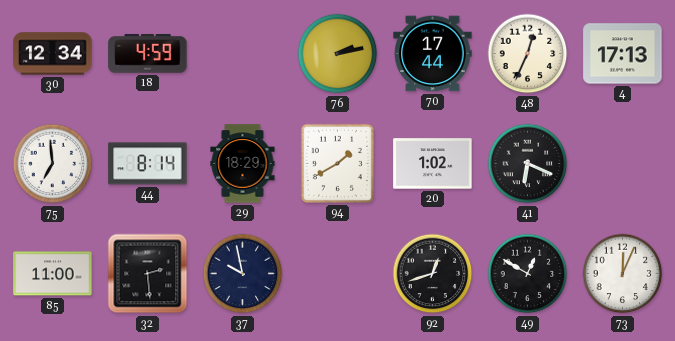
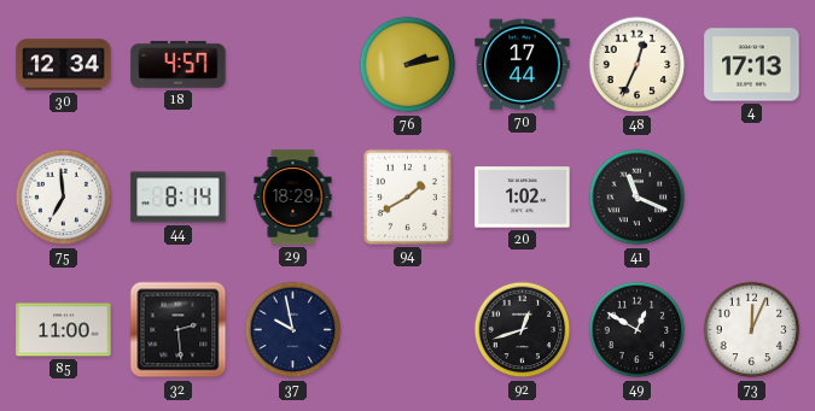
18: 4:59 -> 4:57
41: 6:19 -> 11:19
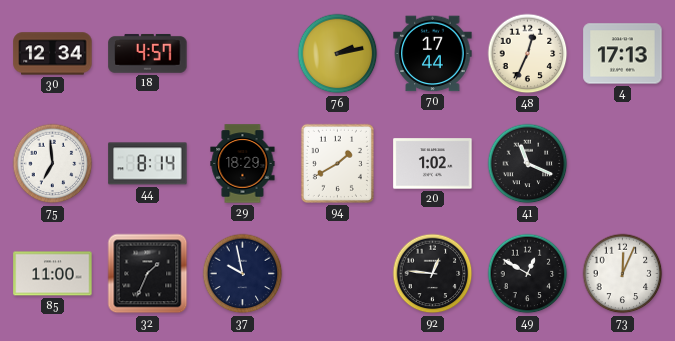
32: 2:29 -> 1:34
92: 12:42 -> 12:46
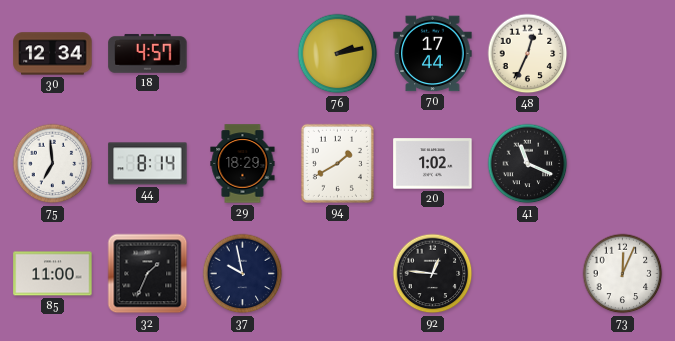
4: 17:13 -> none
49: 12:50 -> none
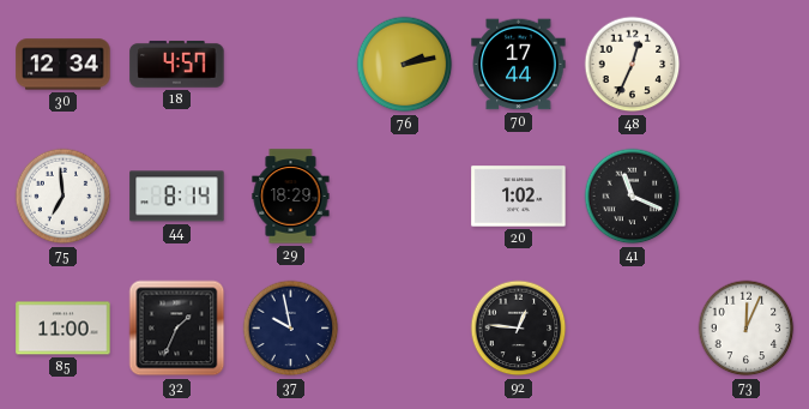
94: 1:40 -> none
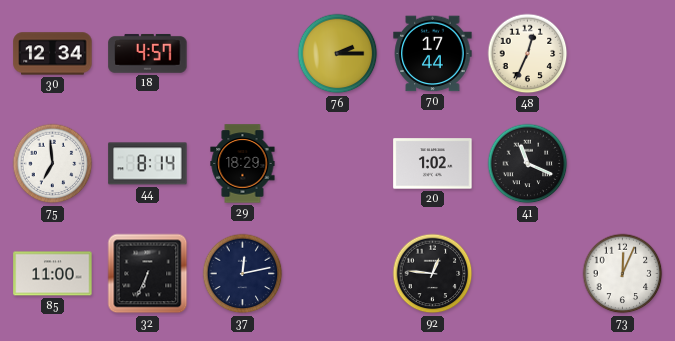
76: 2:13 -> 2:15
32: 1:34 -> 6:34
37: 9:58 -> 12:13
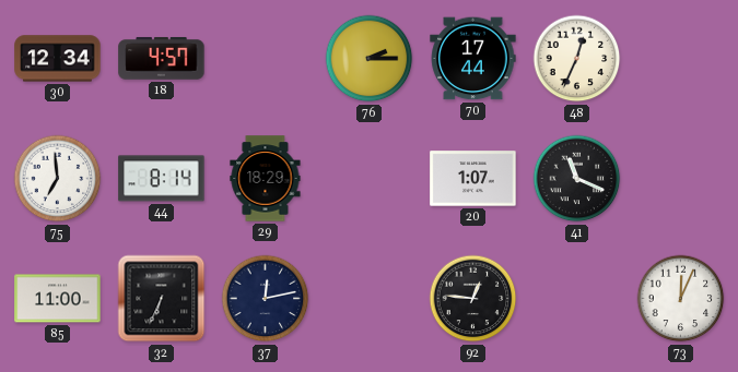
20: 1:02 -> 1:07
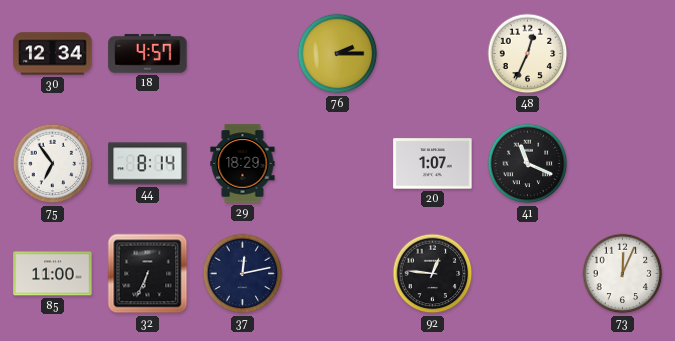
70: 17:44 -> none
75: 6:59 -> 6:54
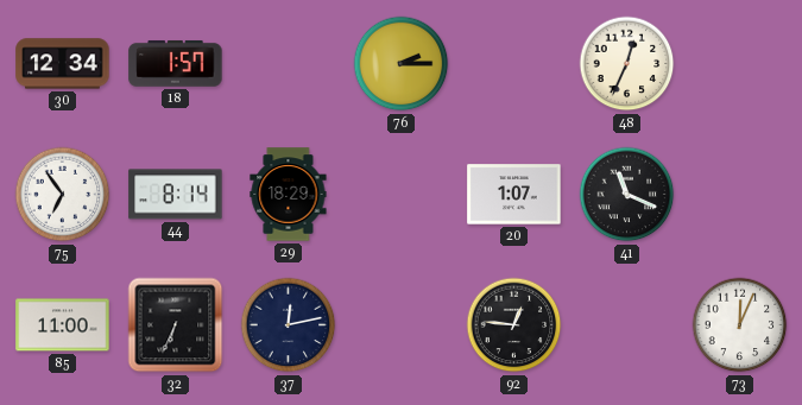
18: 4:57 -> 1:57
